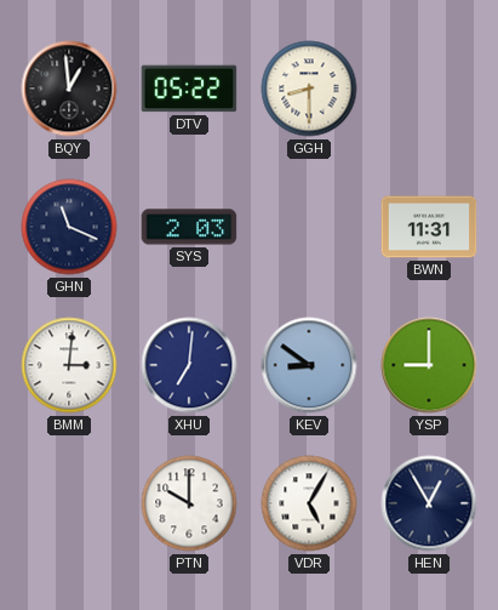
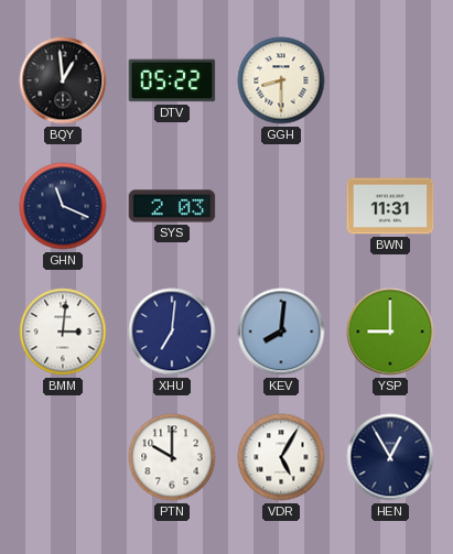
KEV: 8:51 -> 8:01
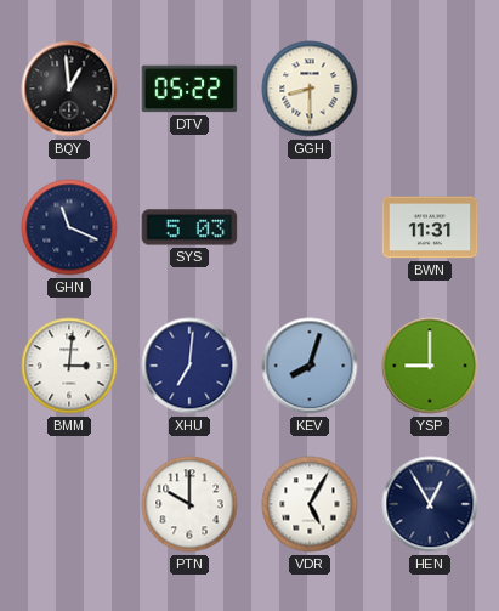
SYS: 2:03 -> 5:03
KEV: 8:01 -> 8:03
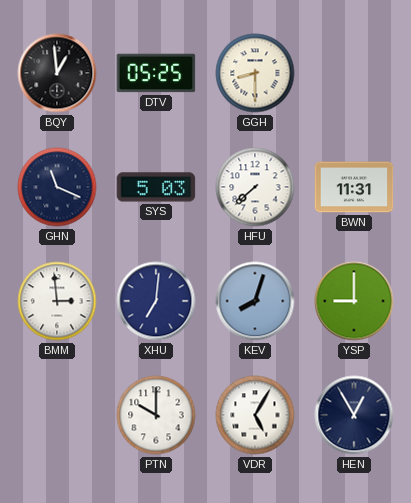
DTV: 05:22 -> 05:25
HFU: none -> 7:38
BMM: 3:01 -> 2:59
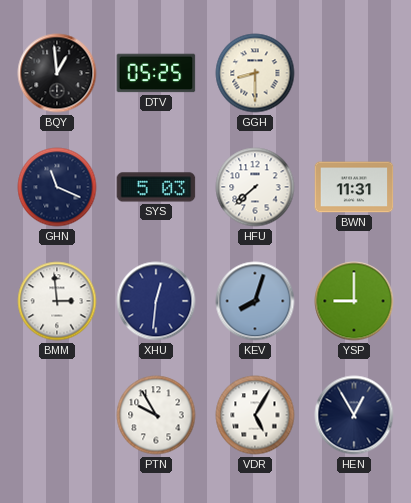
XHU: 7:01 -> 12:31
PTN: 10:00 -> 9:55
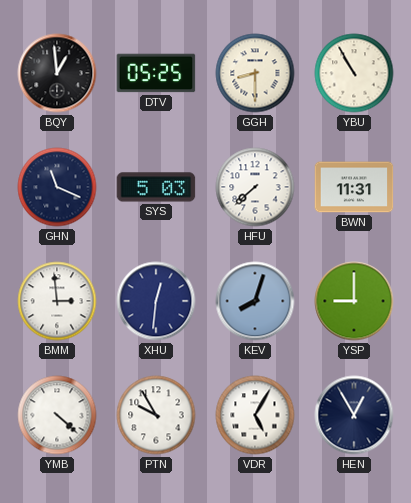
YBU: none -> 10:55
YMB: none -> 4:22
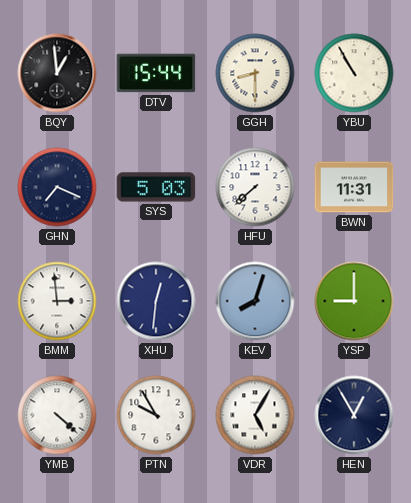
DTV: 05:25 -> 15:44
GHN: 11:19 -> 7:19
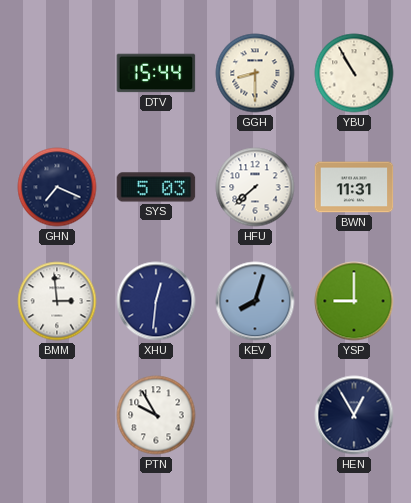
BQY: 12:59 -> none
YMB: 4:22 -> none
VDR: 5:05 -> none
